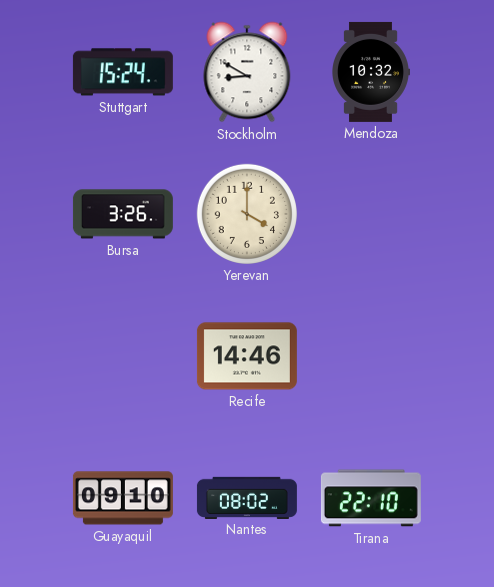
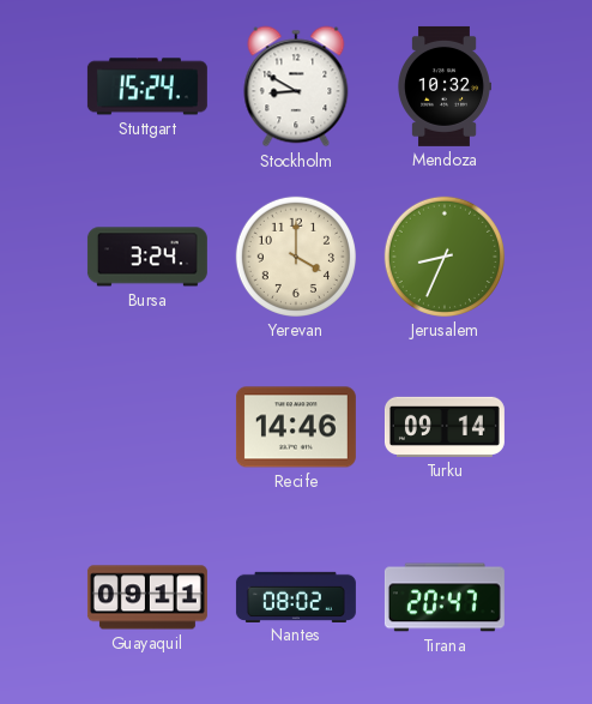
Bursa: 3:26 -> 3:24
Jerusalem: none -> 8:34
Turku: none -> 09:14
Guayaquil: 09:10 -> 09:11
Tirana: 22:10 -> 20:47
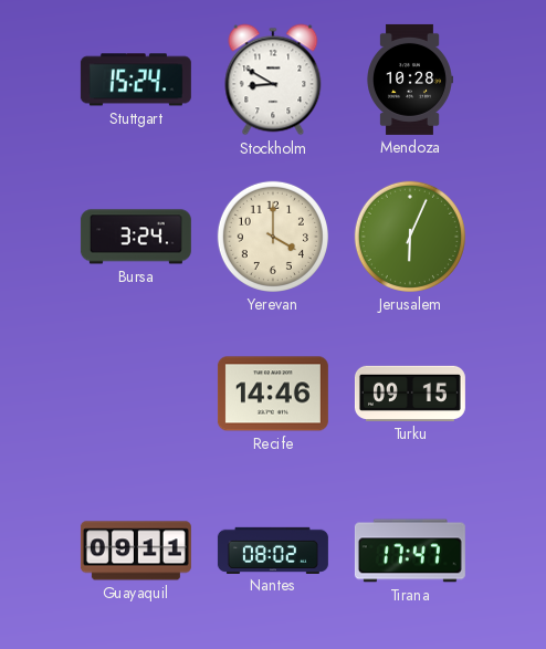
Mendoza: 10:32 -> 10:28
Jerusalem: 8:34 -> 6:04
Turku: 09:14 -> 09:15
Tirana: 20:47 -> 17:47
